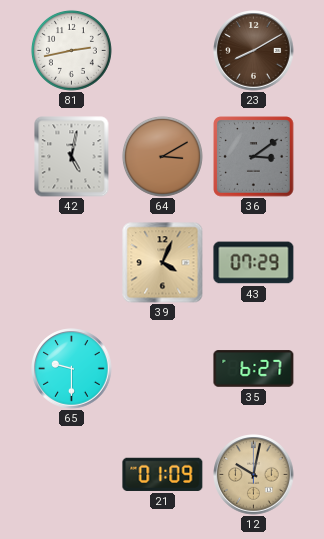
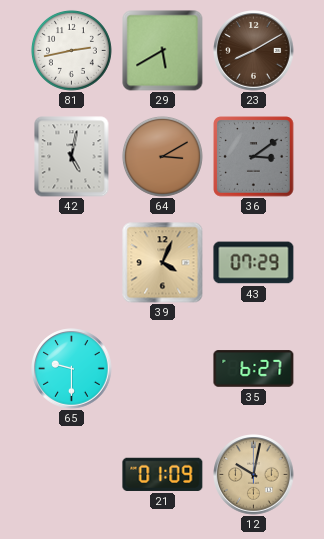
29: none -> 5:40
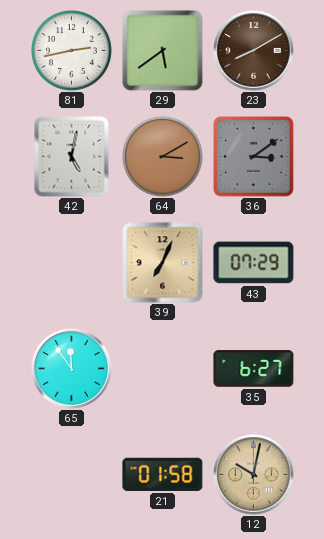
29: 5:40 -> 5:39
39: 4:04 -> 7:04
65: 9:30 -> 11:54
21: 01:09 -> 01:58
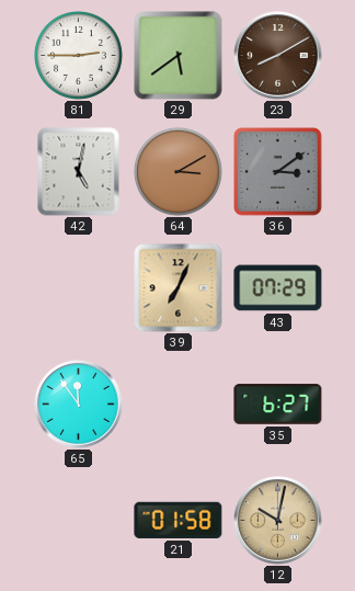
81: 2:43 -> 2:45
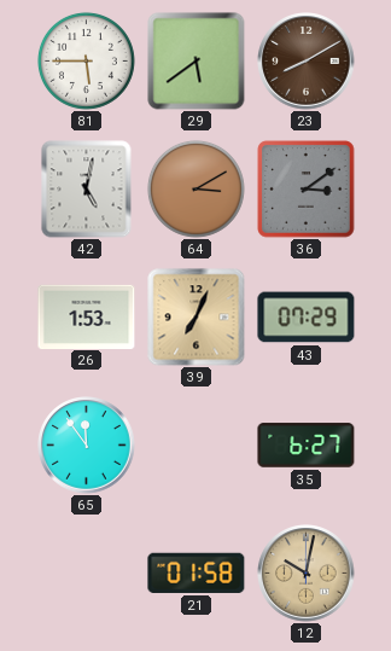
81: 2:45 -> 5:45
26: none -> 1:53
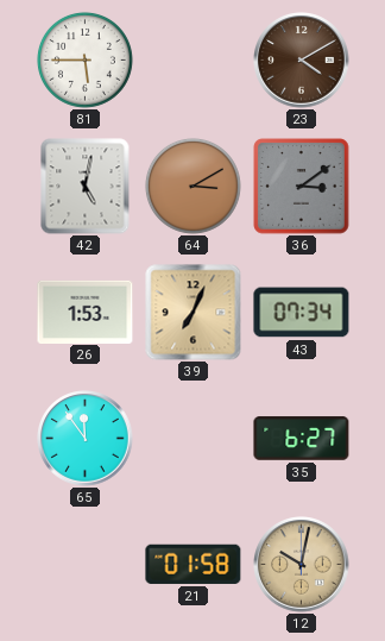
29: 5:39 -> none
23: 8:10 -> 4:10
43: 07:29 -> 07:34
